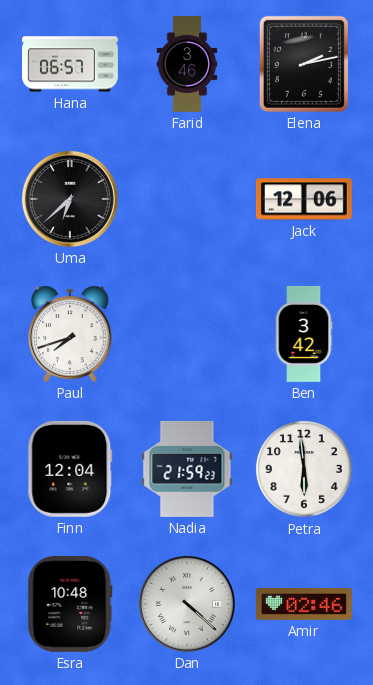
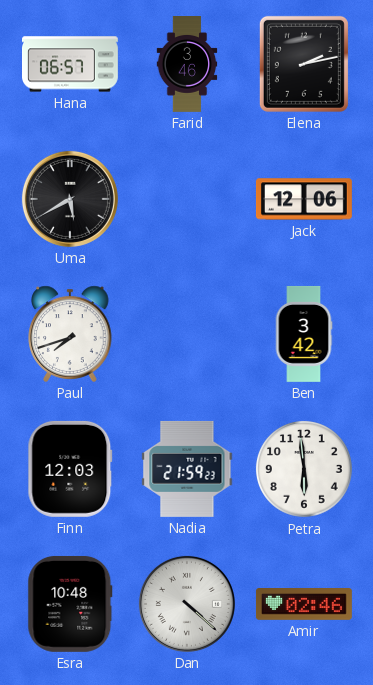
Uma: 6:38 -> 5:40
Finn: 12:04 -> 12:03
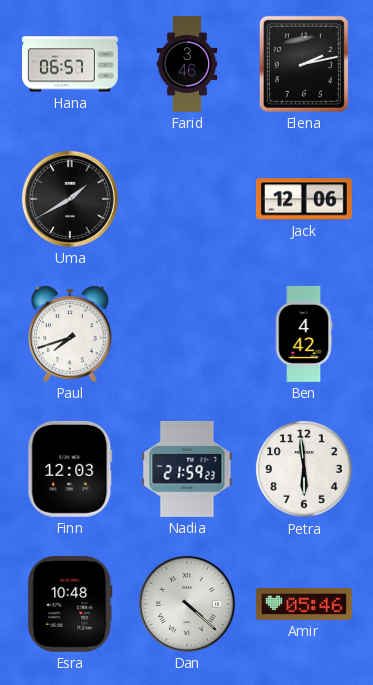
Uma: 5:40 -> 1:40
Ben: 3:42 -> 4:42
Amir: 02:46 -> 05:46
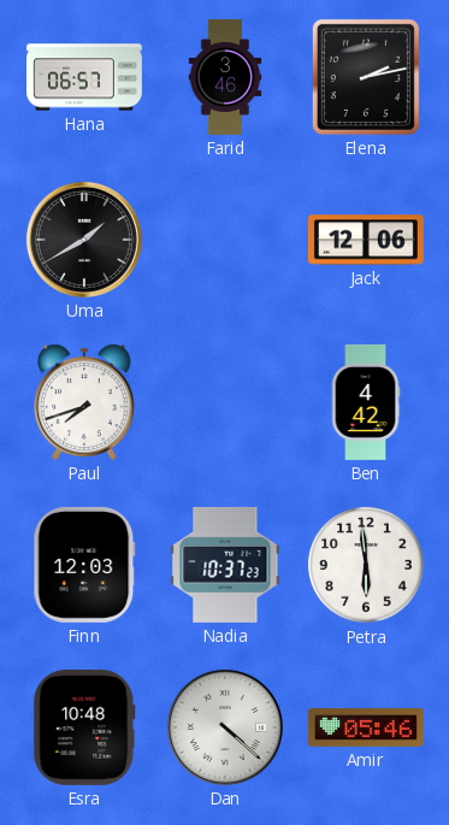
Nadia: 21:59 -> 10:37
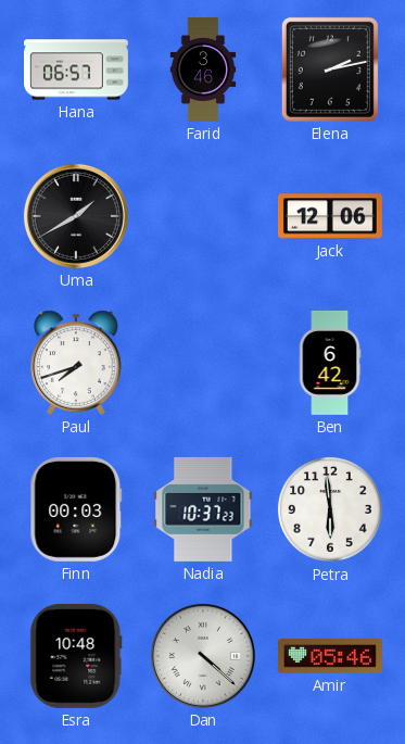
Ben: 4:42 -> 6:42
Finn: 12:03 -> 00:03
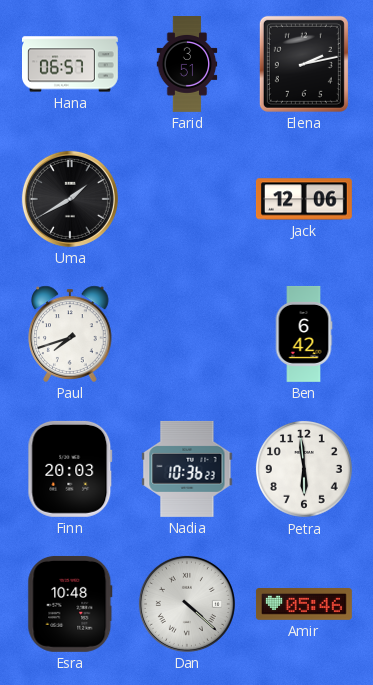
Farid: 3:46 -> 3:51
Finn: 00:03 -> 20:03
Nadia: 10:37 -> 10:36
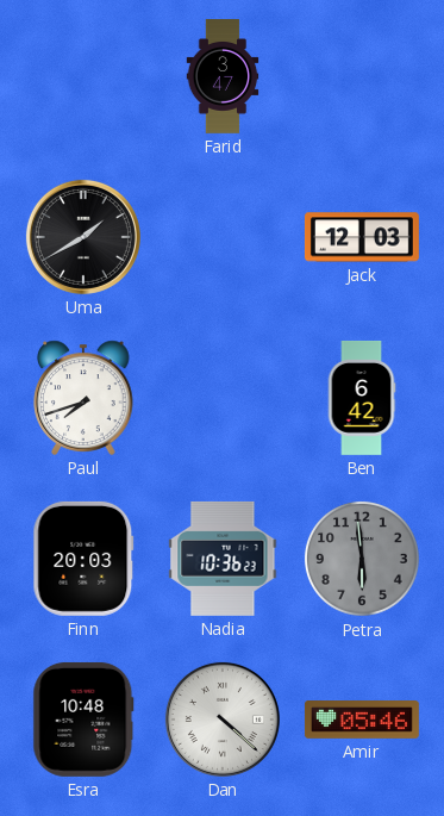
Hana: 06:57 -> none
Farid: 3:51 -> 3:47
Elena: 2:13 -> none
Jack: 12:06 -> 12:03
Petra dial: white -> grey
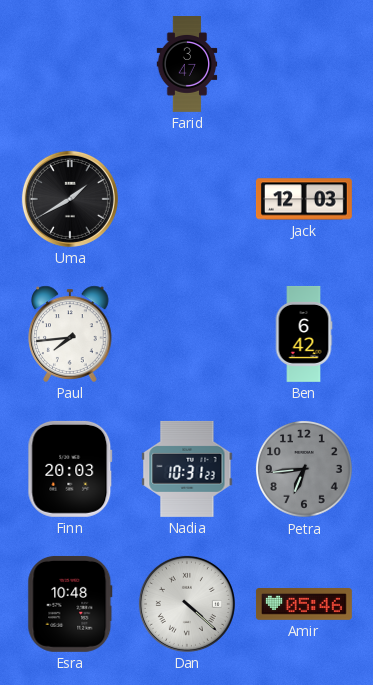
Paul: 7:42 -> 7:44
Nadia: 10:36 -> 10:31
Petra: 5:59 -> 6:44
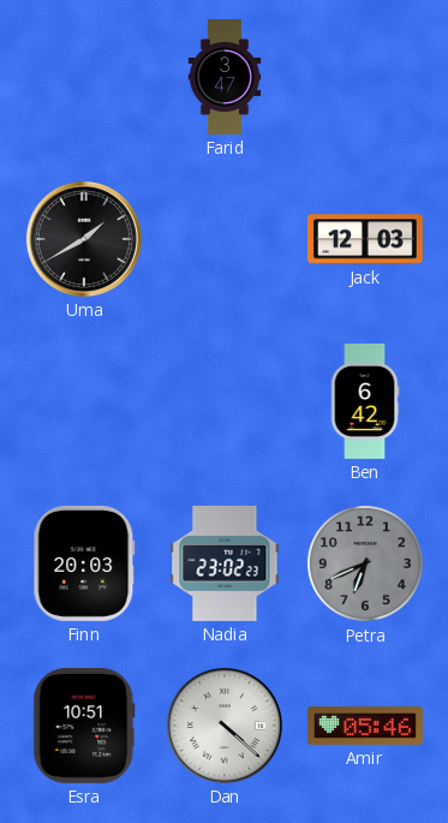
Paul: 7:44 -> none
Nadia: 10:31 -> 23:02
Petra: 6:44 -> 6:41
Esra: 10:48 -> 10:51
